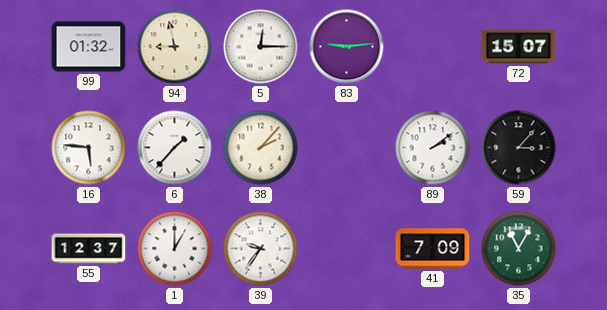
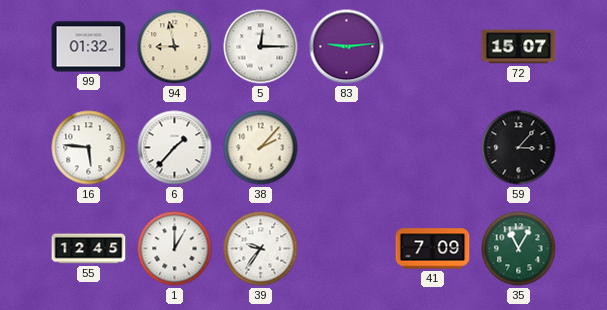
89: 2:09 -> none
55: 12:37 -> 12:45
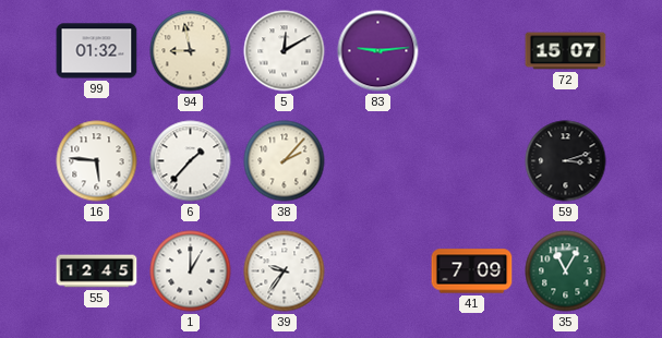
5: 12:15 -> 12:10
59: 3:07 -> 3:12
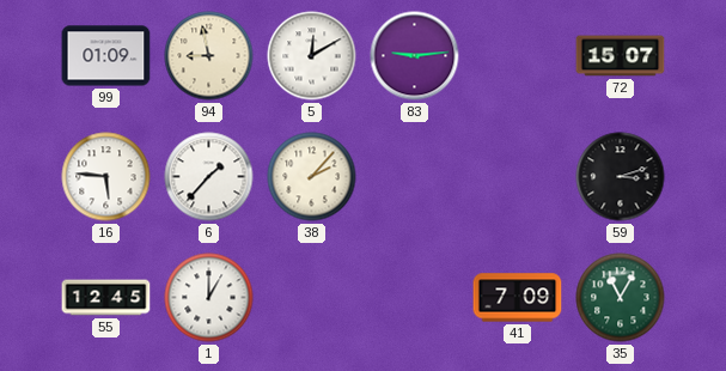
99: 01:32 -> 01:09
39: 9:36 -> none
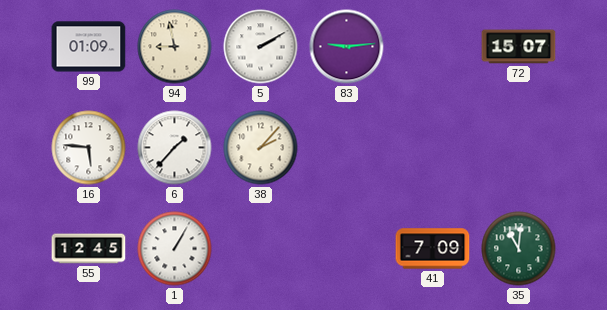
5: 12:10 -> 2:10
59: 3:12 -> none
1: 1:00 -> 1:05
35: 11:05 -> 11:01
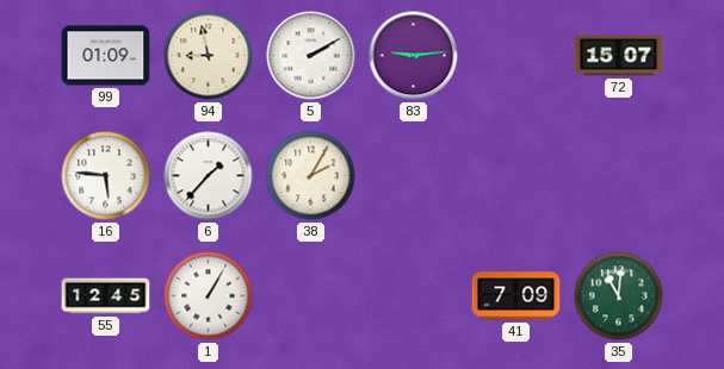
38: 2:07 -> 2:05
